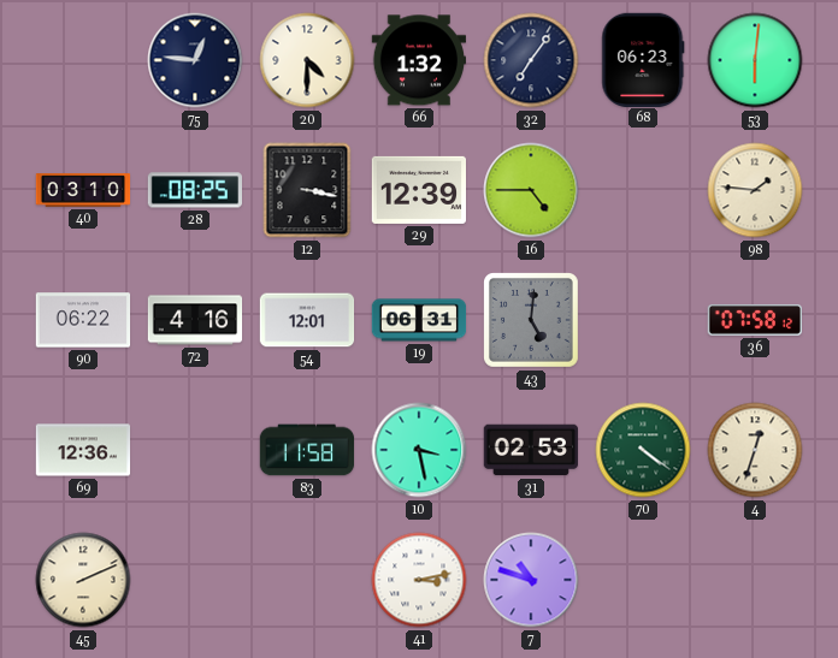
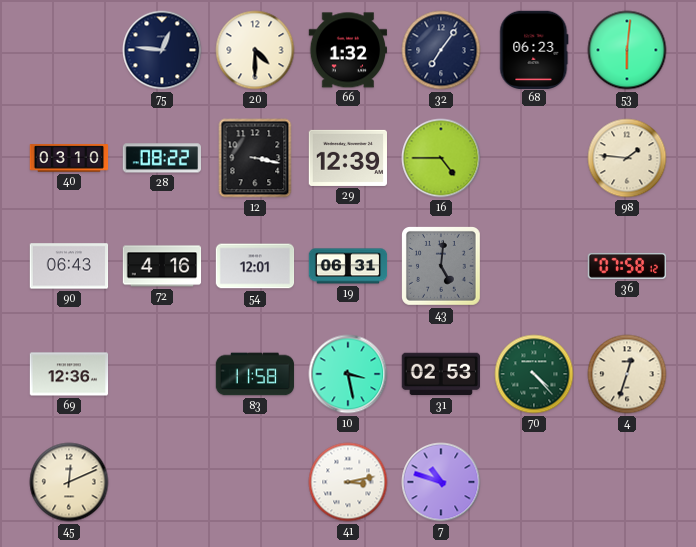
28: 08:25 -> 08:22
90: 06:22 -> 06:43
70: 4:21 -> 4:23
45: 2:11 -> 12:11
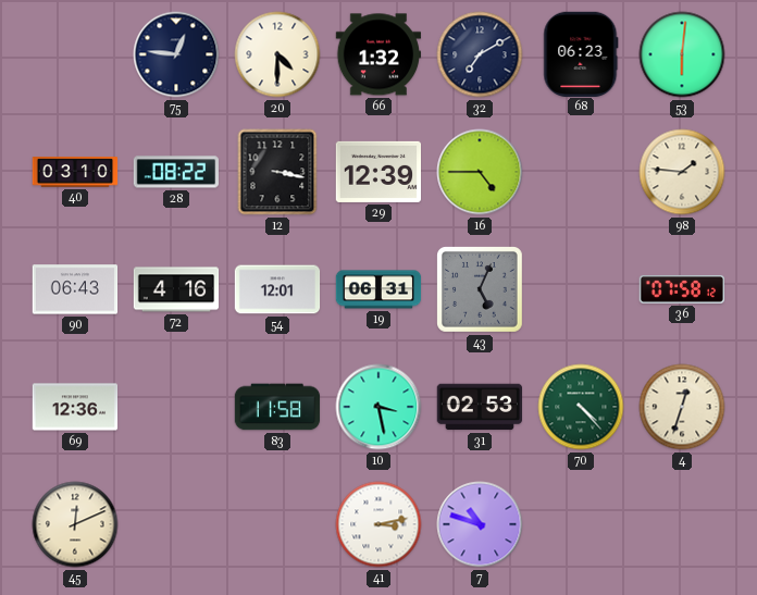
32: 7:06 -> 7:10
43: 5:01 -> 5:04
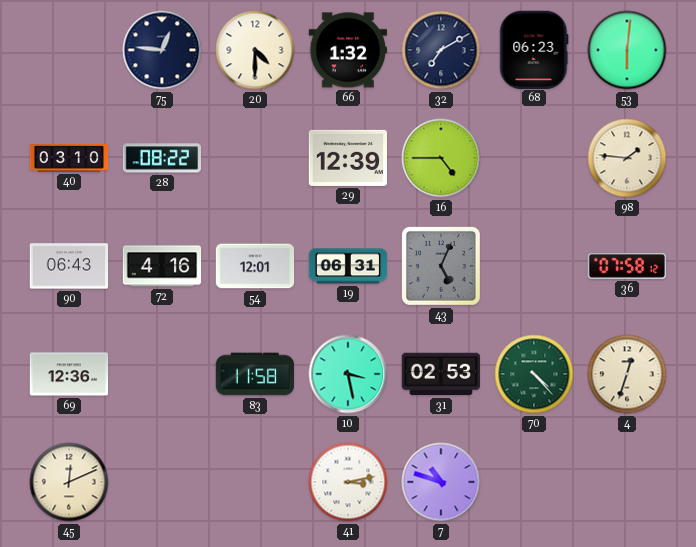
12: 3:17 -> none
